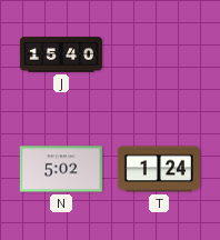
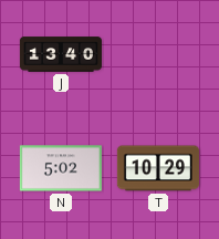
J: 15:40 -> 13:40
T: 1:24 -> 10:29
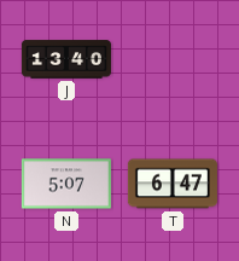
N: 5:02 -> 5:07
T: 10:29 -> 6:47
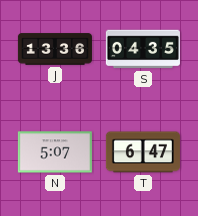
J: 13:40 -> 13:36
S: none -> 04:35
